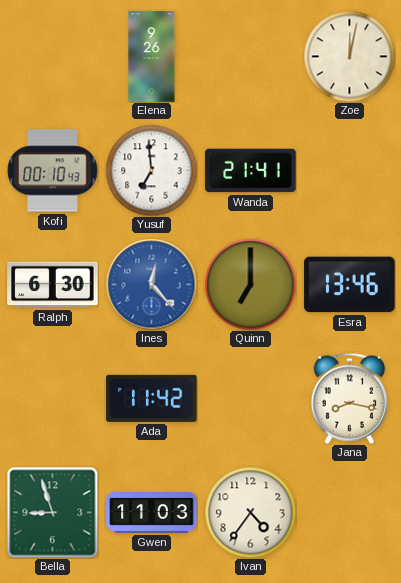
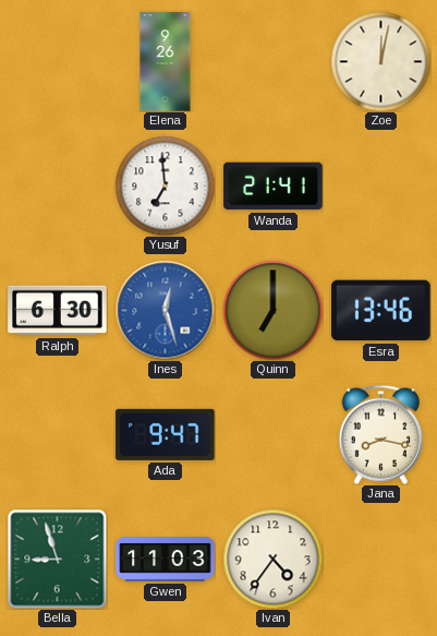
Kofi: 00:10 -> none
Ines: 12:23 -> 12:27
Ada: 11:42 -> 9:47
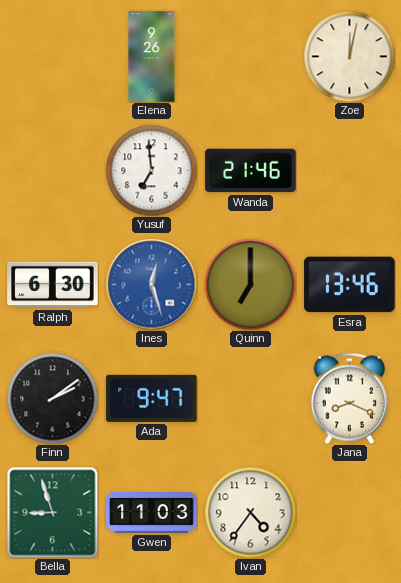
Wanda: 21:41 -> 21:46
Finn: none -> 2:09
Jana: 8:17 -> 8:19
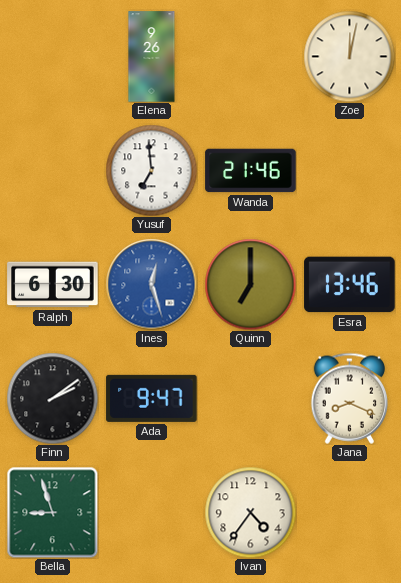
Gwen: 11:03 -> none
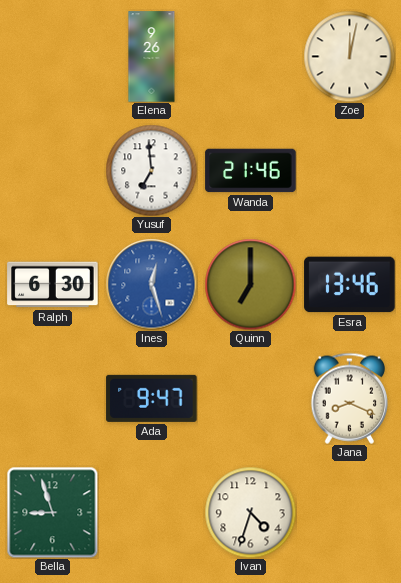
Finn: 2:09 -> none
Ivan: 4:36 -> 4:33
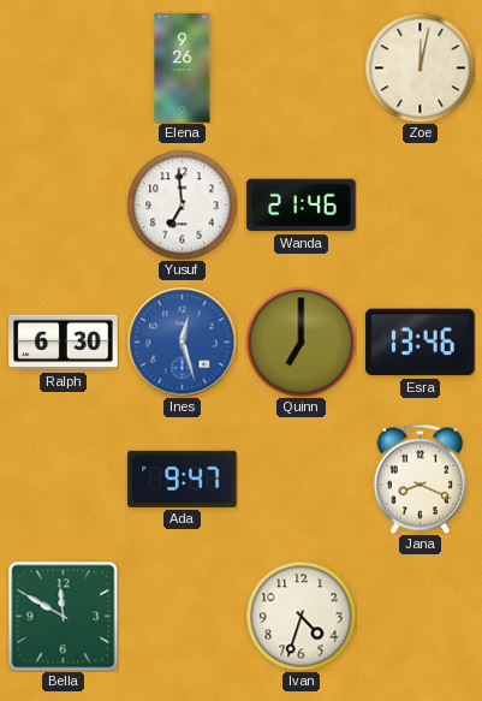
Bella: 8:57 -> 11:50
